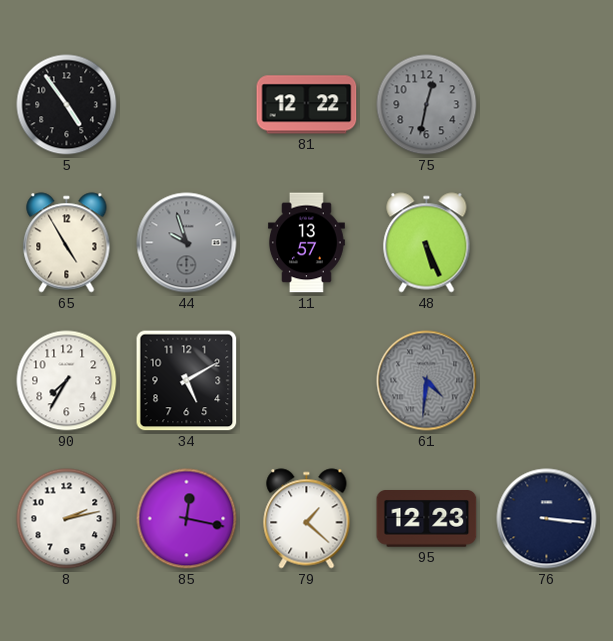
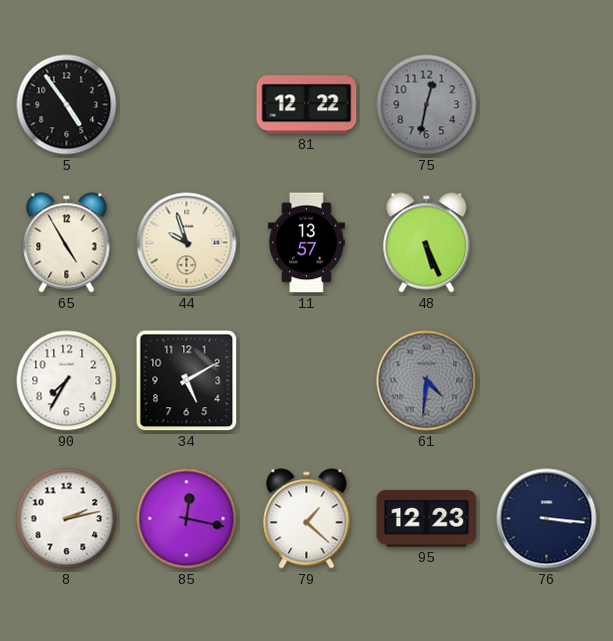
44 dial: grey -> cream
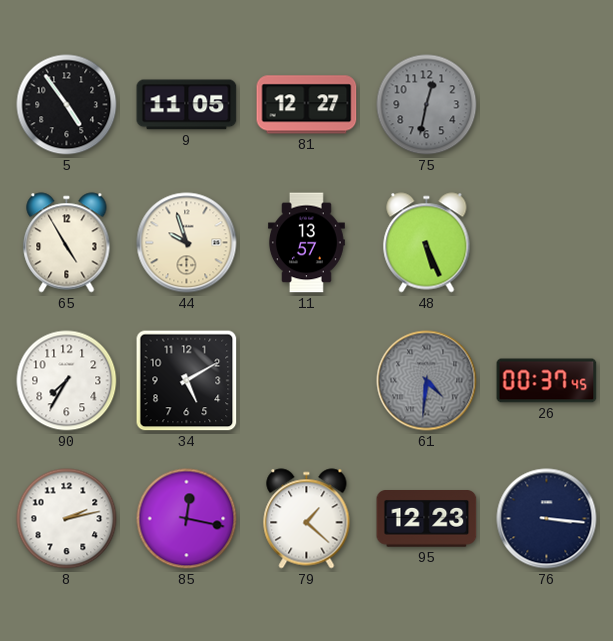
9: none -> 11:05
81: 12:22 -> 12:27
26: none -> 00:37
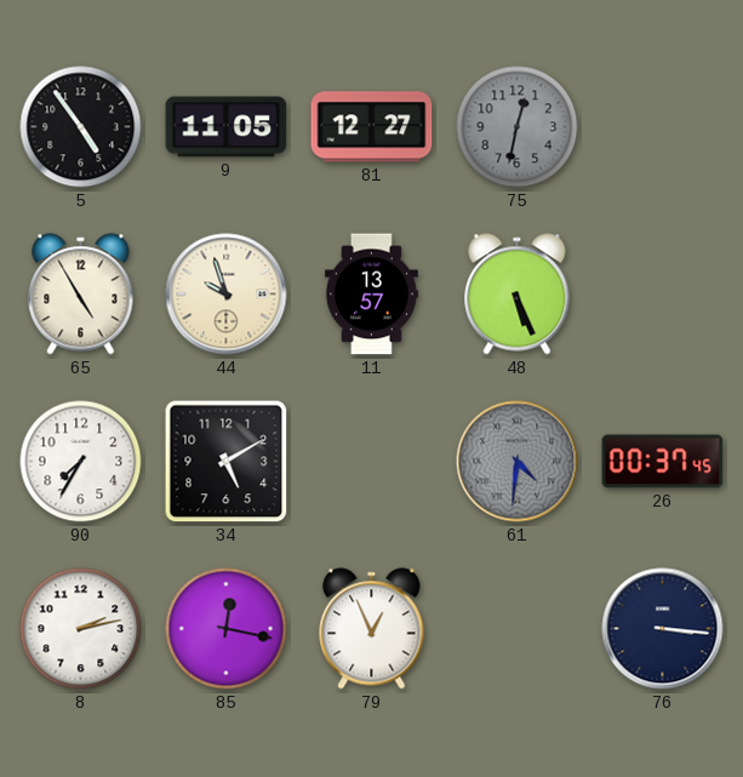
79: 1:22 -> 12:56
95: 12:23 -> none
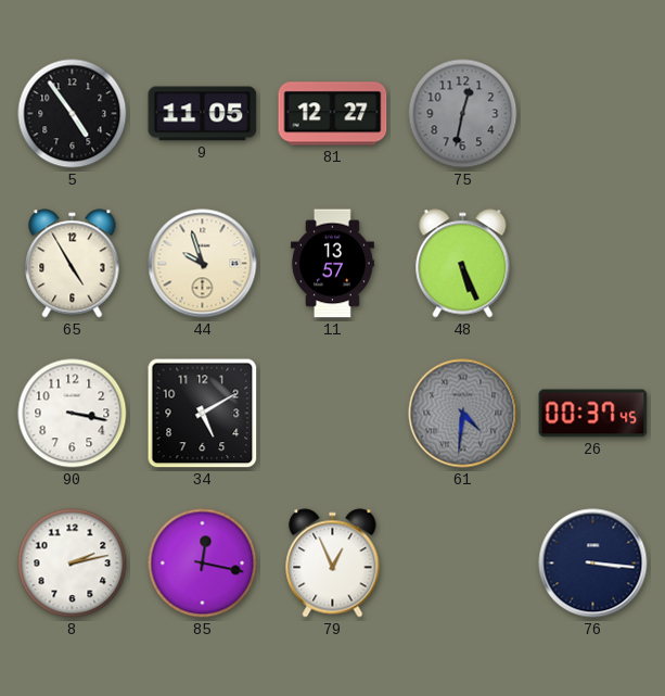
90: 7:35 -> 3:17
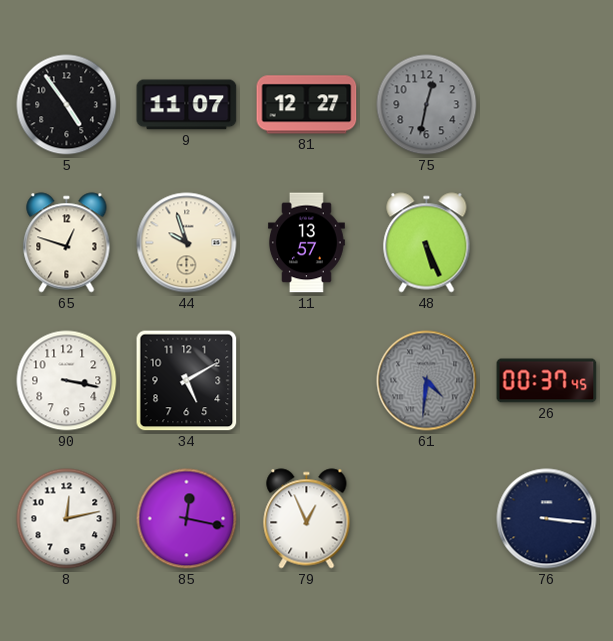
9: 11:05 -> 11:07
65: 4:55 -> 12:48
8: 2:13 -> 12:13
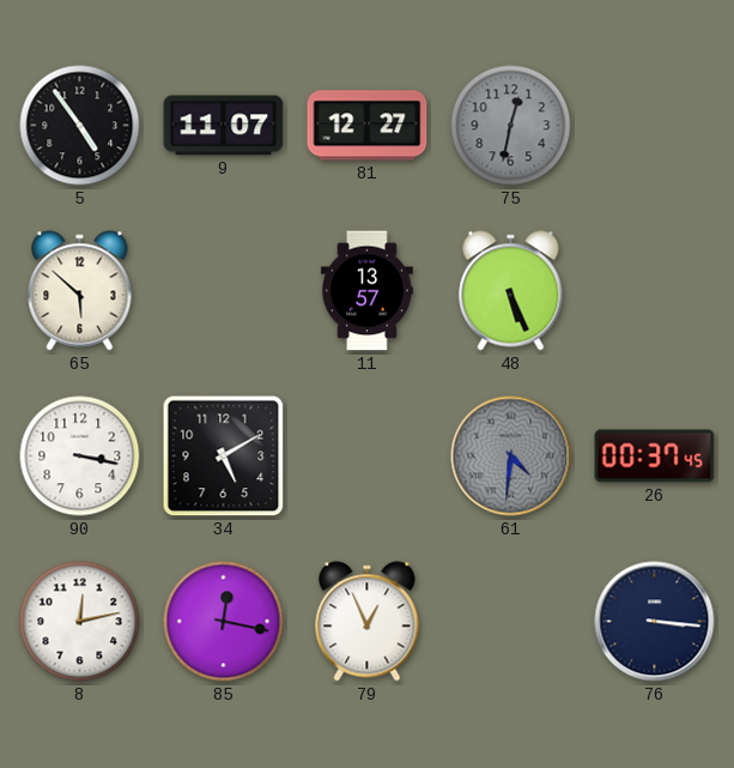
65: 12:48 -> 5:52
44: 9:57 -> none
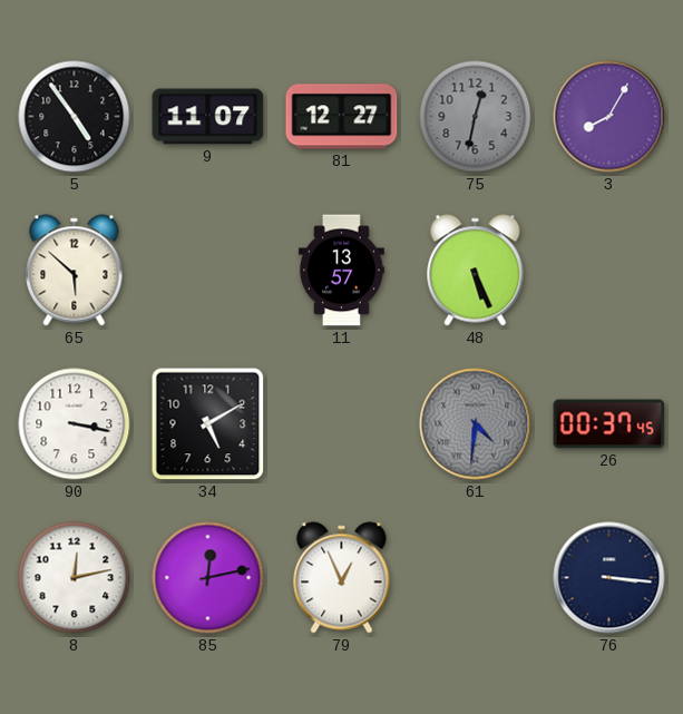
3: none -> 8:05
85: 12:17 -> 12:13
